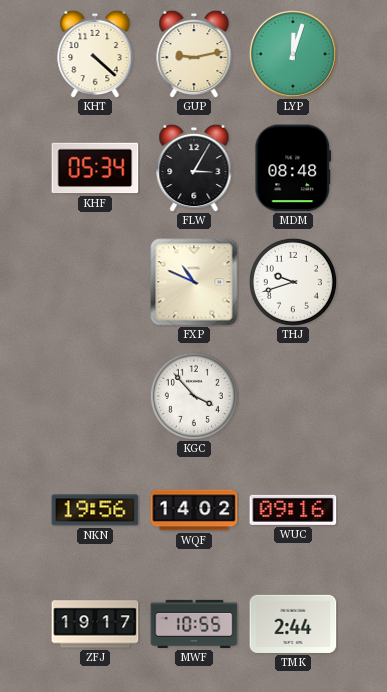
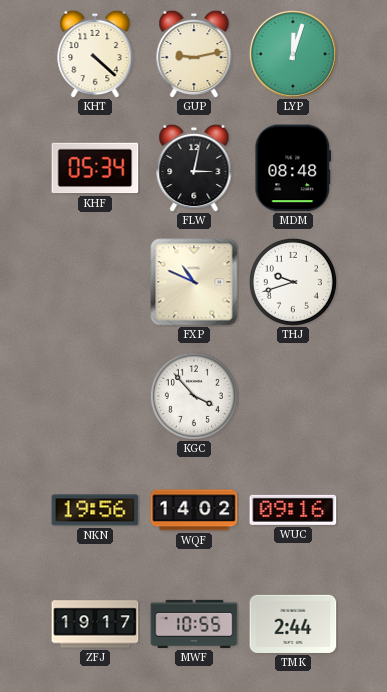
FLW: 3:05 -> 3:02
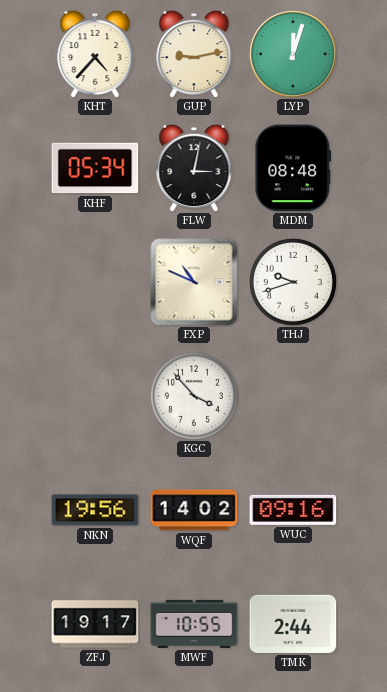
KHT: 4:22 -> 4:37
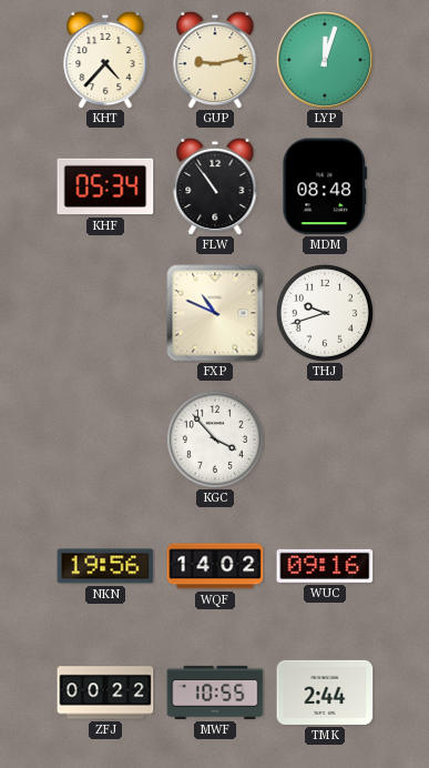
FLW: 3:02 -> 10:54
ZFJ: 19:17 -> 00:22
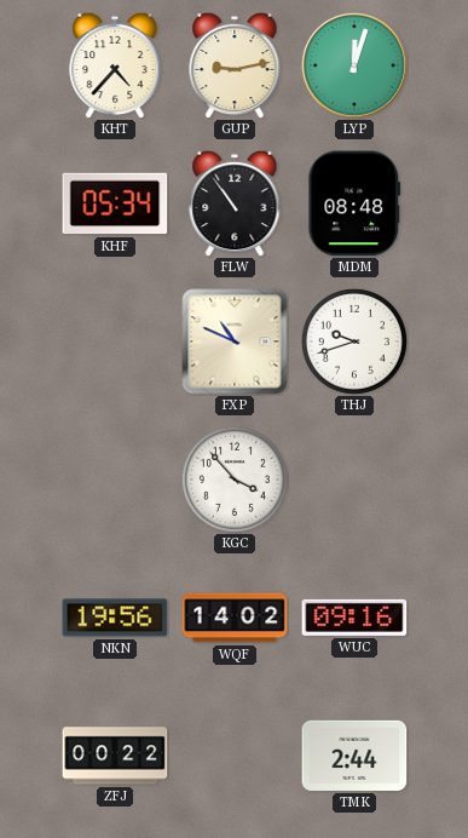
MWF: 10:55 -> none
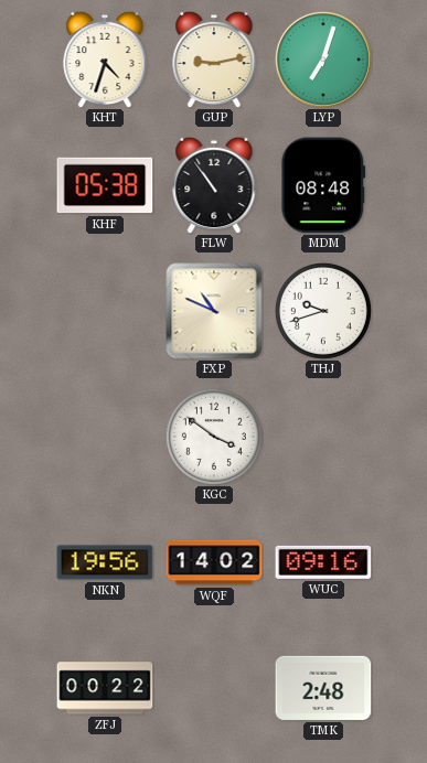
KHT: 4:37 -> 4:33
LYP: 12:03 -> 7:03
KHF: 05:34 -> 05:38
KGC: 3:53 -> 3:51
TMK: 2:44 -> 2:48
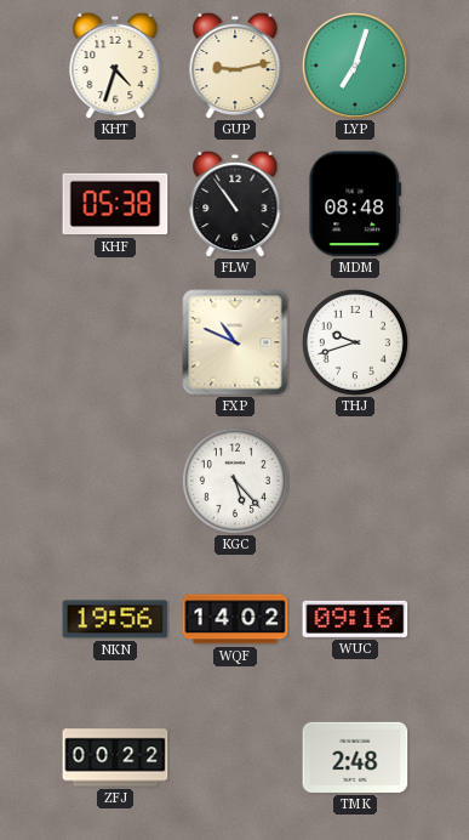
KGC: 3:51 -> 5:23
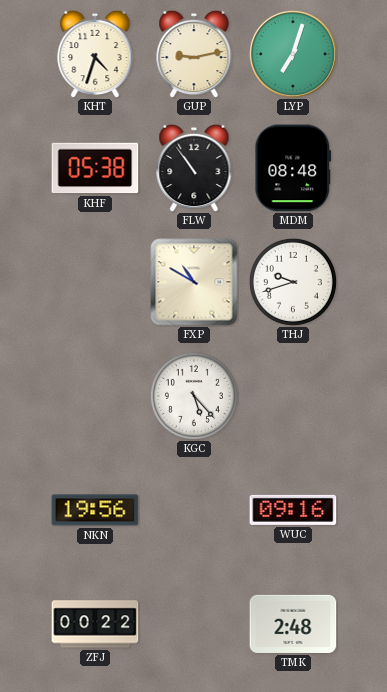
FXP: 10:49 -> 10:50
WQF: 14:02 -> none
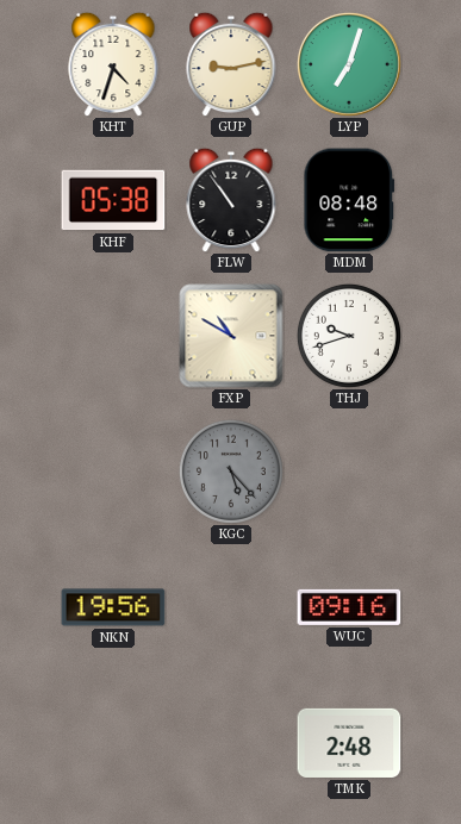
KGC dial: white -> grey
ZFJ: 00:22 -> none
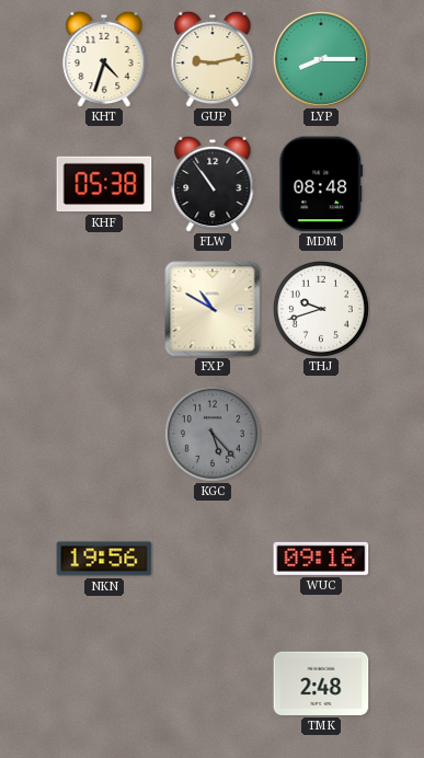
LYP: 7:03 -> 8:15
